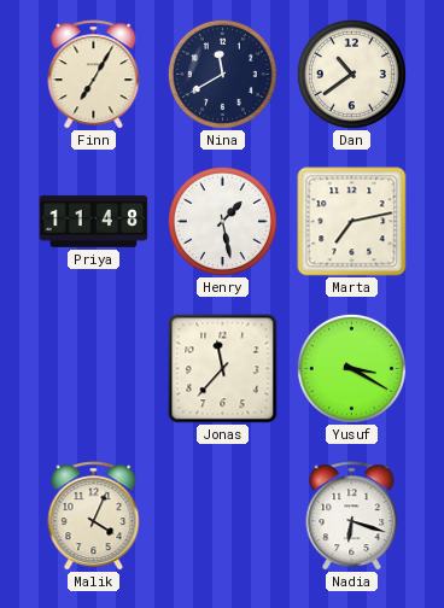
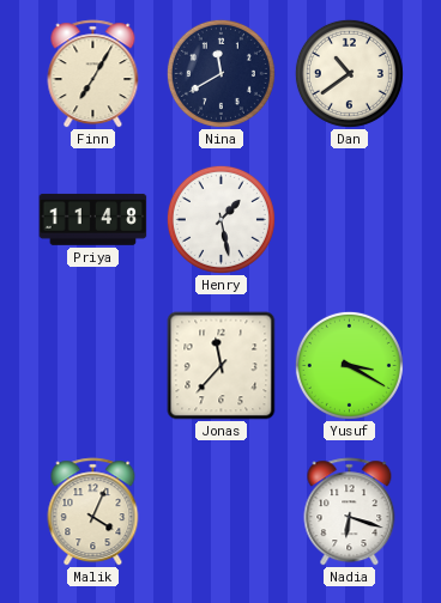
Marta: 7:13 -> none
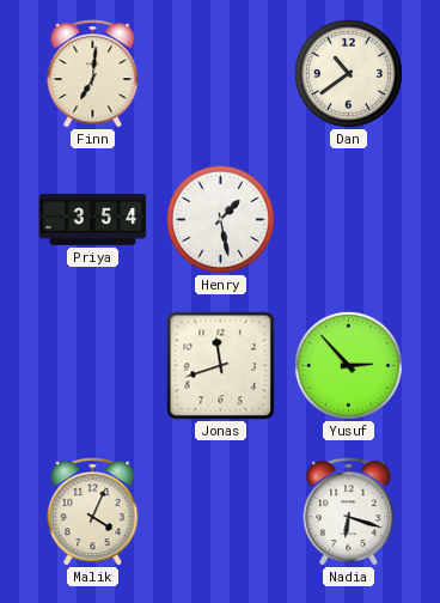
Finn: 7:05 -> 7:01
Nina: 11:40 -> none
Priya: 11:48 -> 3:54
Jonas: 11:37 -> 11:42
Yusuf: 3:20 -> 2:53
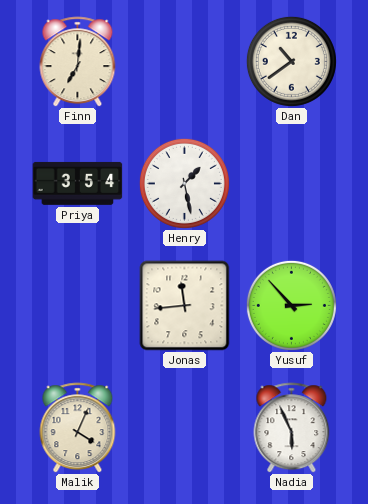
Jonas: 11:42 -> 11:44
Nadia: 6:18 -> 5:56
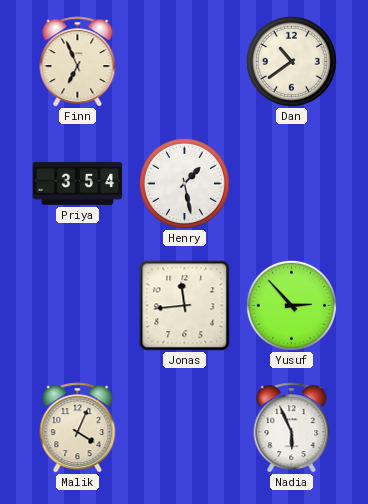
Finn: 7:01 -> 6:56
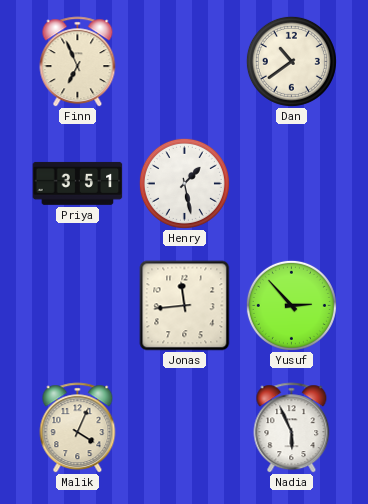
Priya: 3:54 -> 3:51
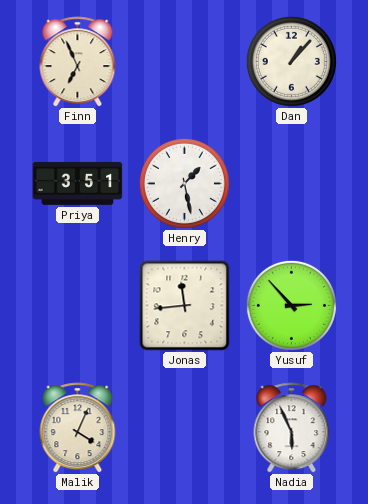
Dan: 10:39 -> 1:07
